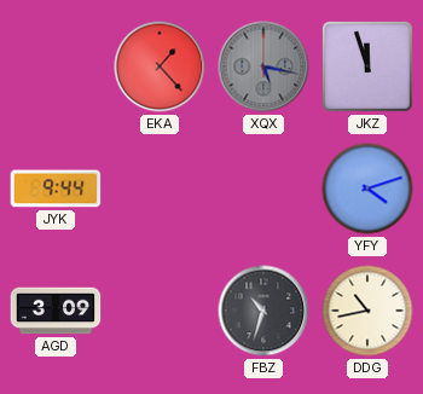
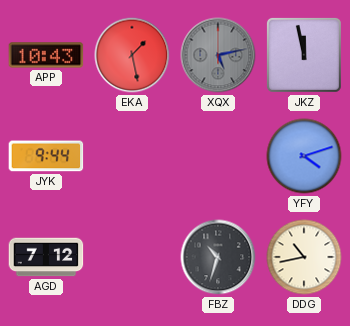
APP: none -> 10:43
EKA: 1:23 -> 1:28
XQX: 5:17 -> 5:13
JKZ: 11:57 -> 11:58
AGD: 3:09 -> 7:12
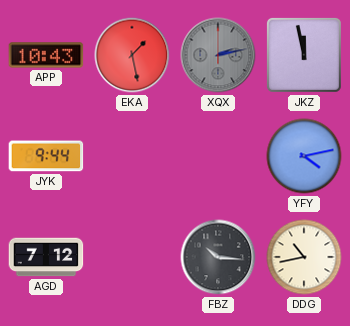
XQX: 5:13 -> 2:13
YFY: 4:12 -> 4:13
FBZ: 10:33 -> 10:16
